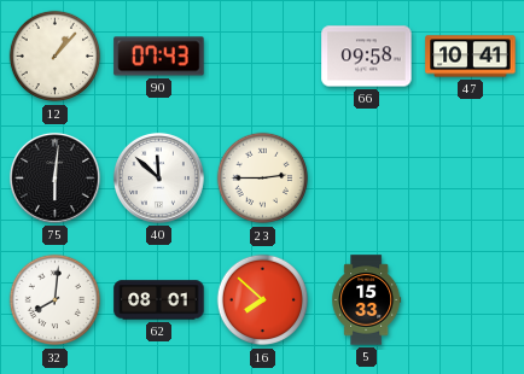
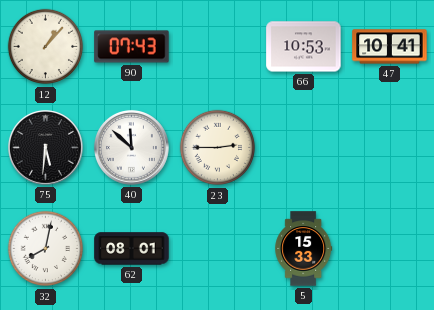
66: 09:58 -> 10:53
75: 6:01 -> 5:31
32: 8:01 -> 8:02
16: 7:52 -> none
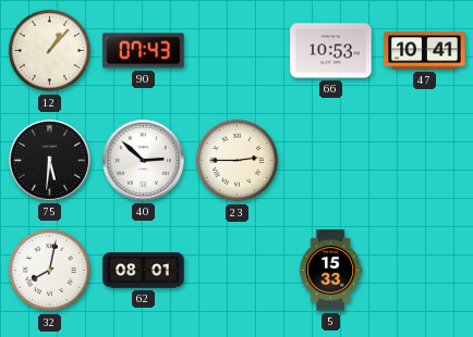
40: 11:52 -> 2:52
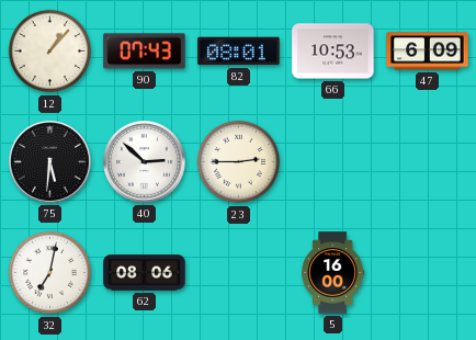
82: none -> 08:01
47: 10:41 -> 6:09
32: 8:02 -> 7:02
62: 08:01 -> 08:06
5: 15:33 -> 16:00
